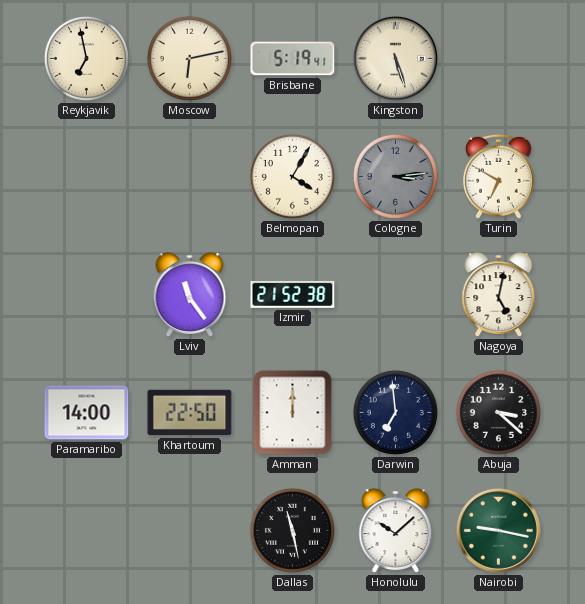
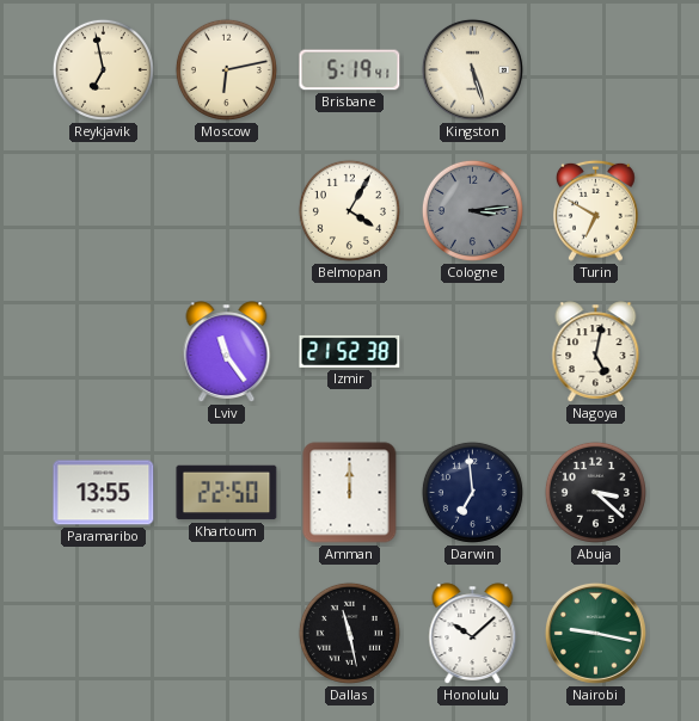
Paramaribo: 14:00 -> 13:55
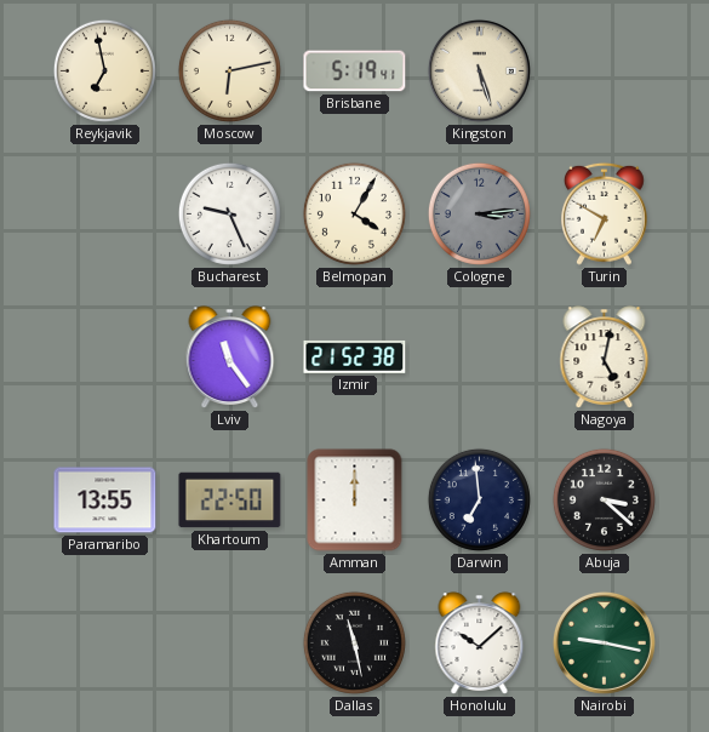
Bucharest: none -> 9:26
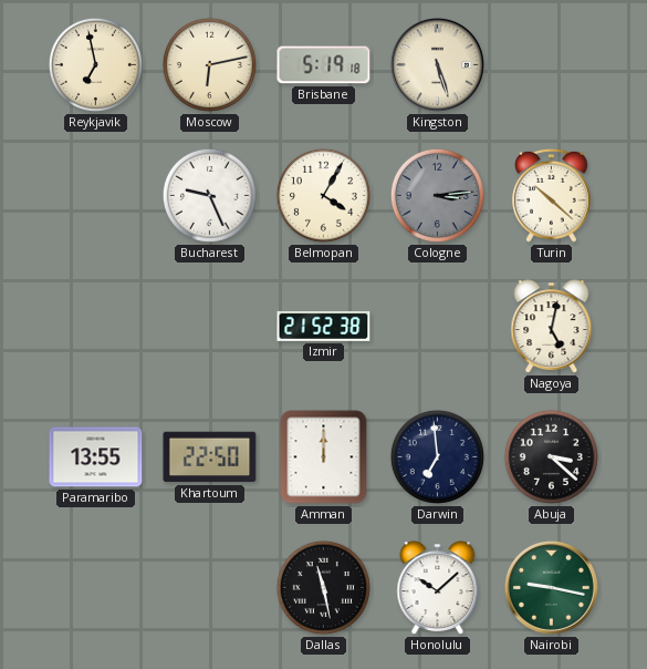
Brisbane: 5:19:41 -> 5:19:18
Turin: 6:50 -> 10:22
Lviv: 11:24 -> none
